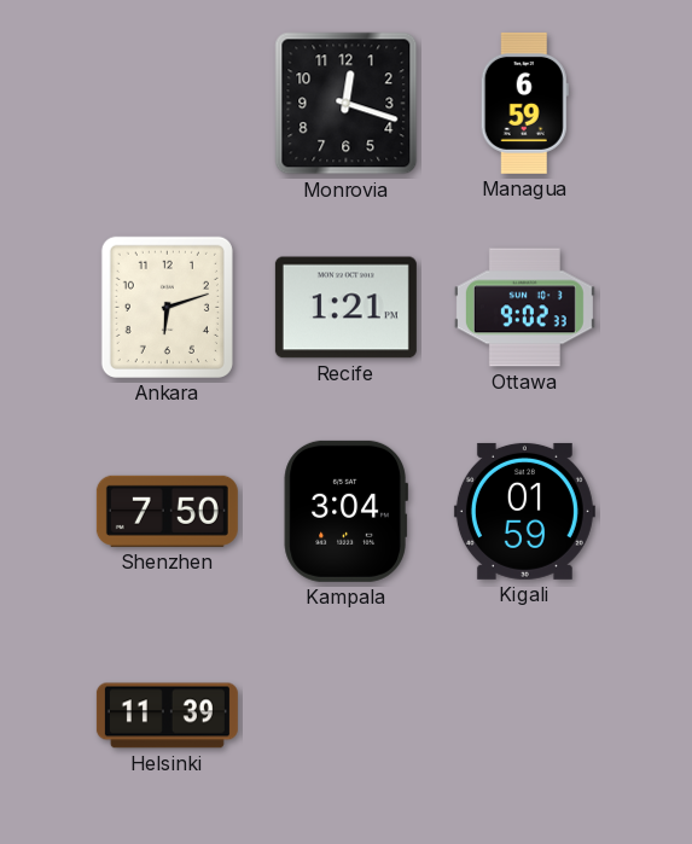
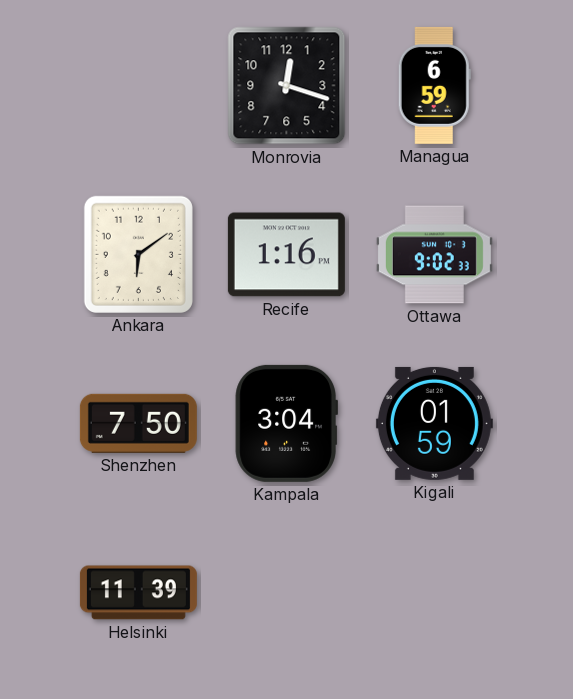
Ankara: 6:12 -> 6:09
Recife: 1:21 -> 1:16
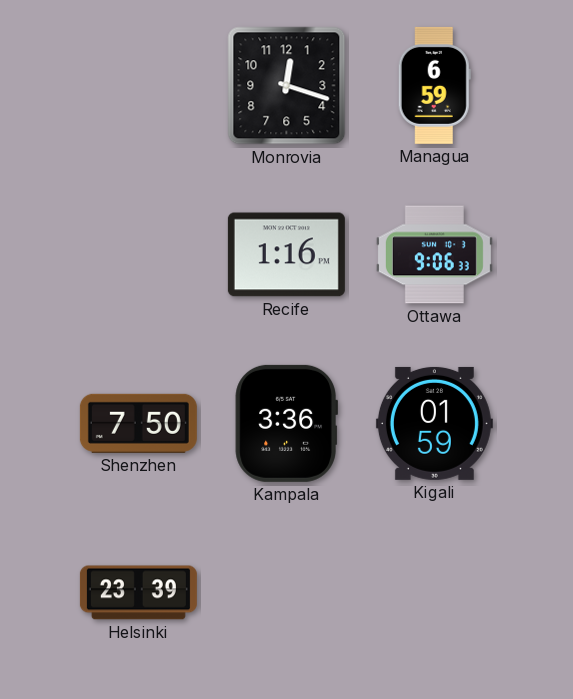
Ankara: 6:09 -> none
Ottawa: 9:02 -> 9:06
Kampala: 3:04 -> 3:36
Helsinki: 11:39 -> 23:39
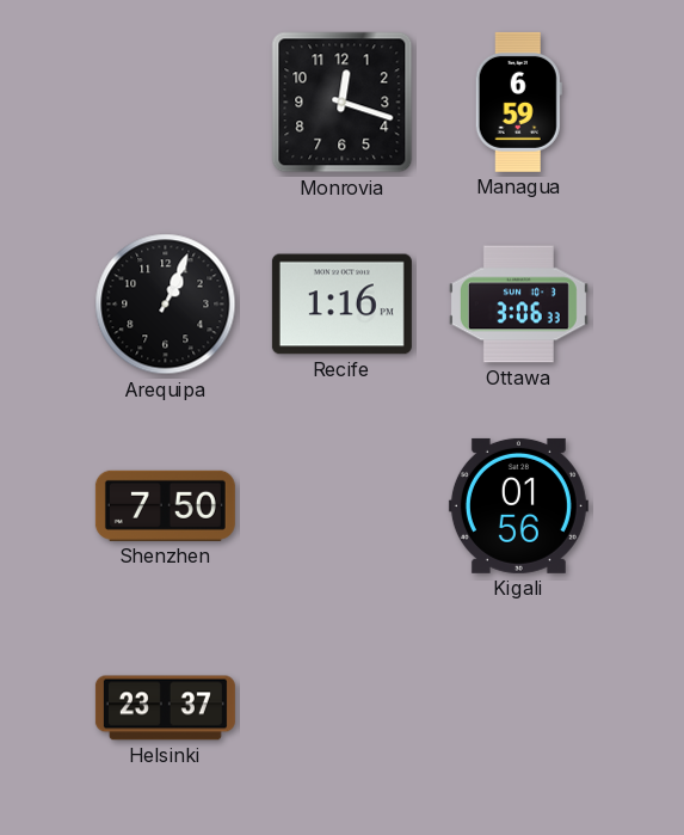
Arequipa: none -> 1:04
Ottawa: 9:06 -> 3:06
Kampala: 3:36 -> none
Kigali: 01:59 -> 01:56
Helsinki: 23:39 -> 23:37
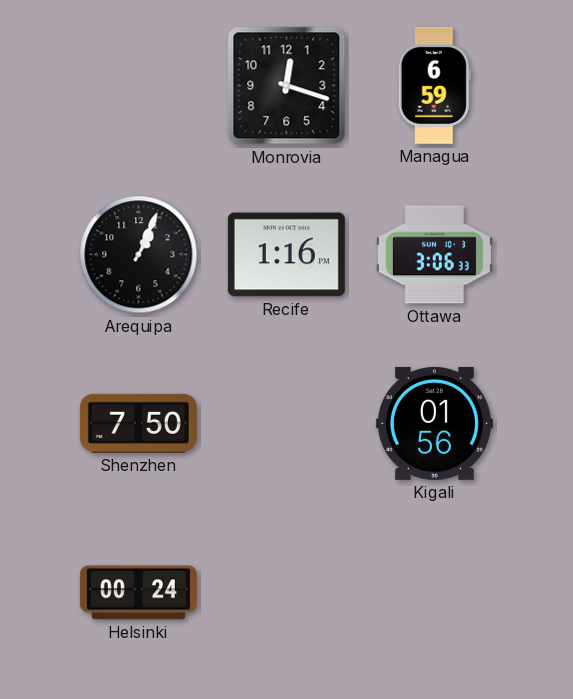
Helsinki: 23:37 -> 00:24
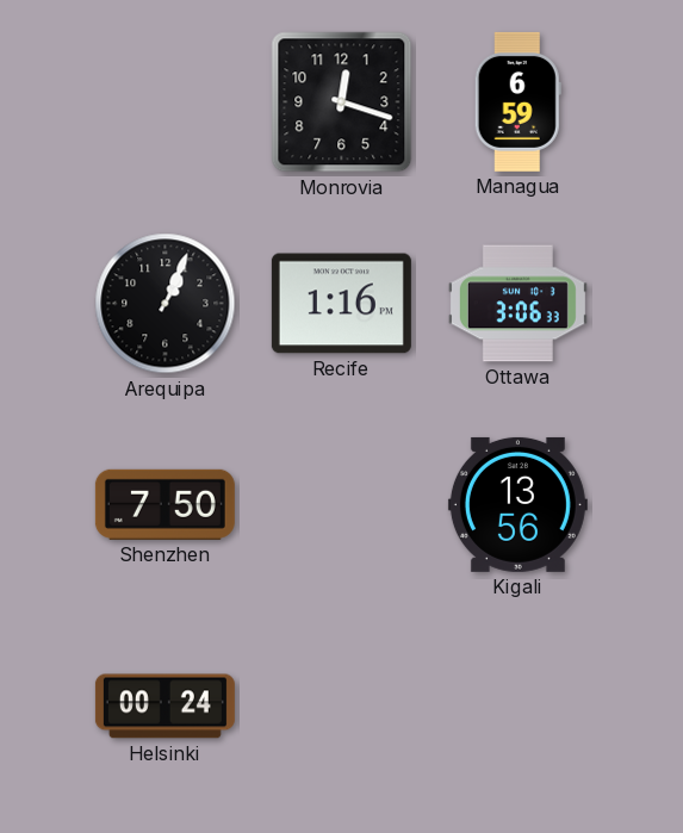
Kigali: 01:56 -> 13:56
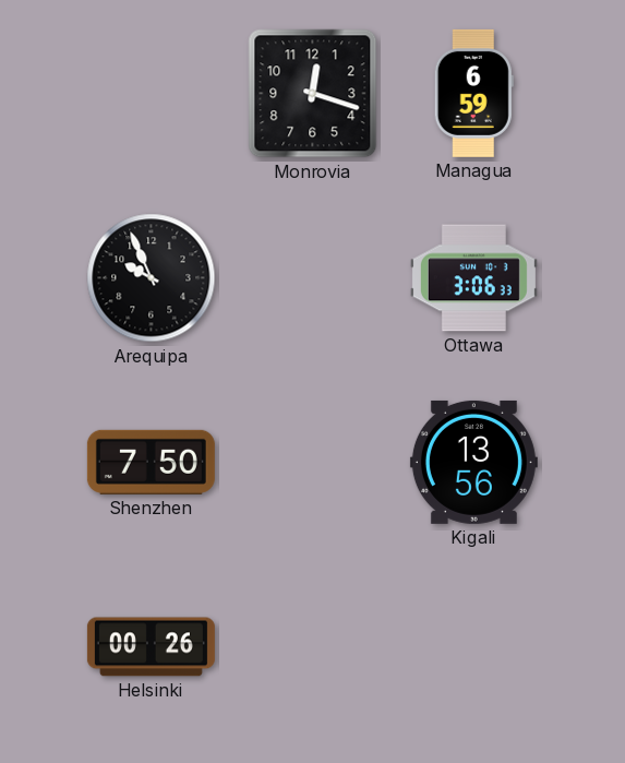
Arequipa: 1:04 -> 9:56
Recife: 1:16 -> none
Helsinki: 00:24 -> 00:26
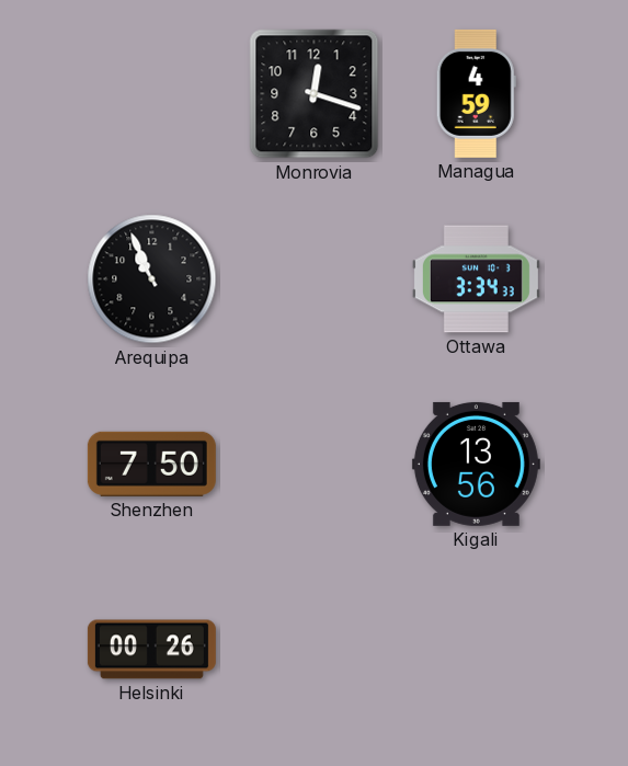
Managua: 6:59 -> 4:59
Arequipa: 9:56 -> 10:56
Ottawa: 3:06 -> 3:34
